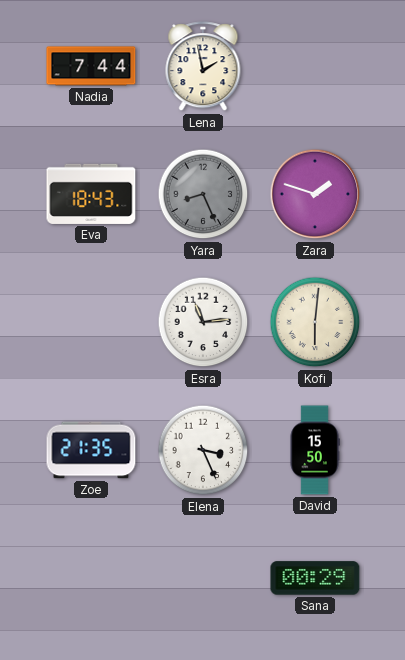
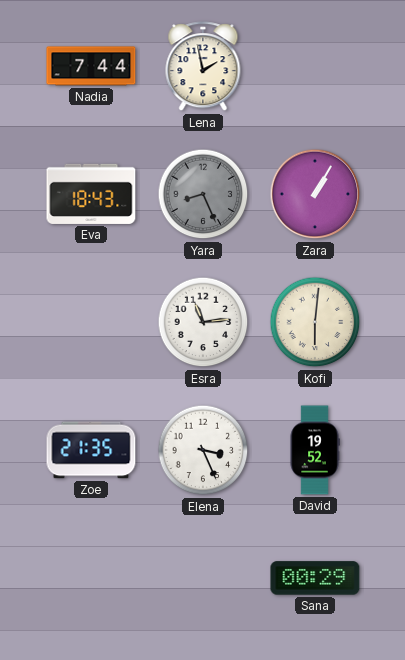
Zara: 1:48 -> 1:05
David: 15:50 -> 19:52
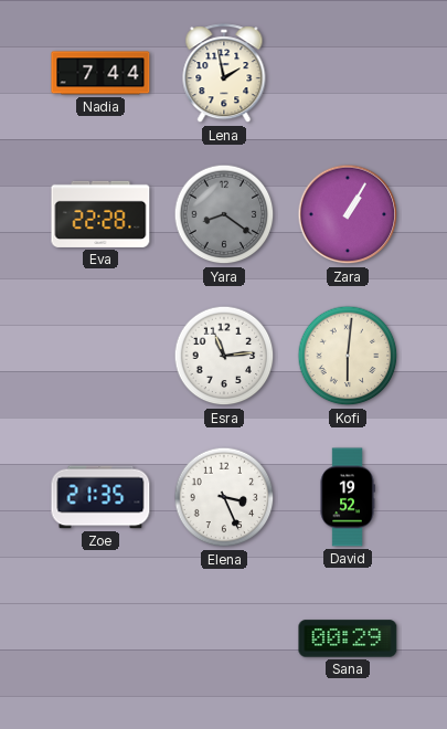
Eva: 18:43 -> 22:28
Yara: 8:26 -> 8:21
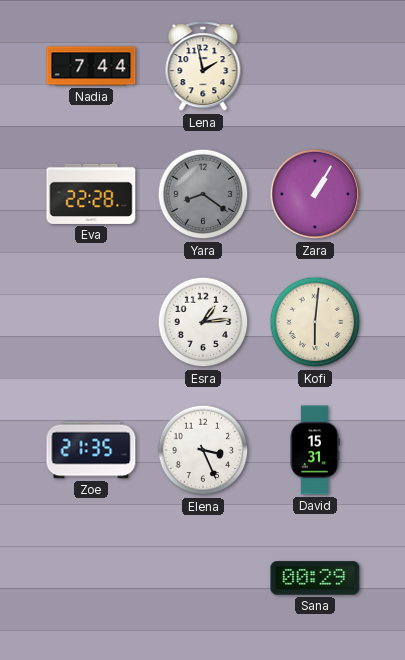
Esra: 11:14 -> 1:14
David: 19:52 -> 15:31
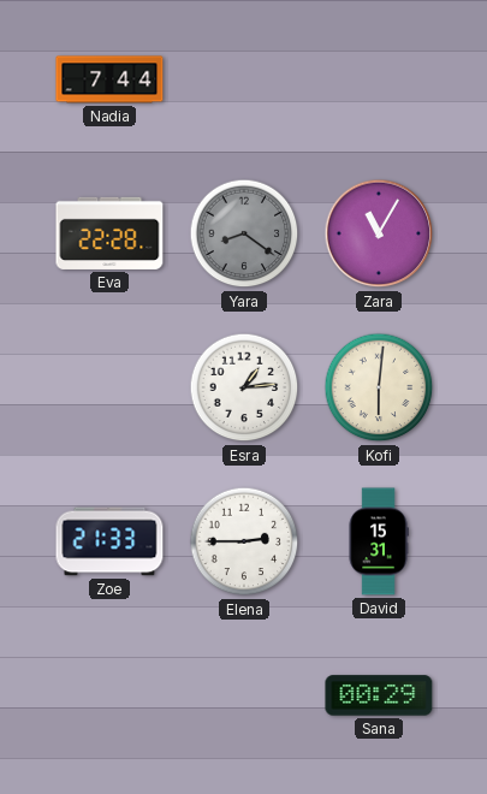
Lena: 1:58 -> none
Zara: 1:05 -> 11:05
Zoe: 21:35 -> 21:33
Elena: 3:26 -> 2:45
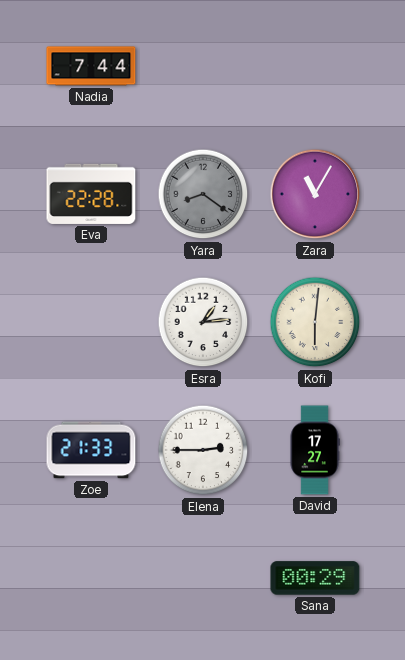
David: 15:31 -> 17:27
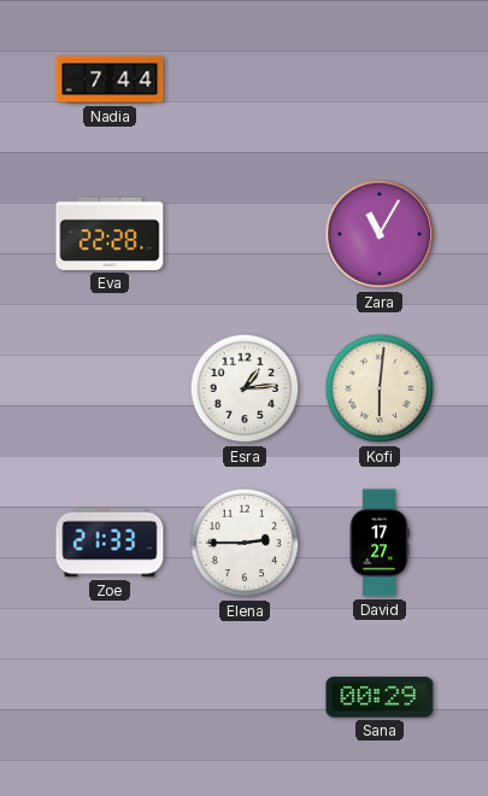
Yara: 8:21 -> none
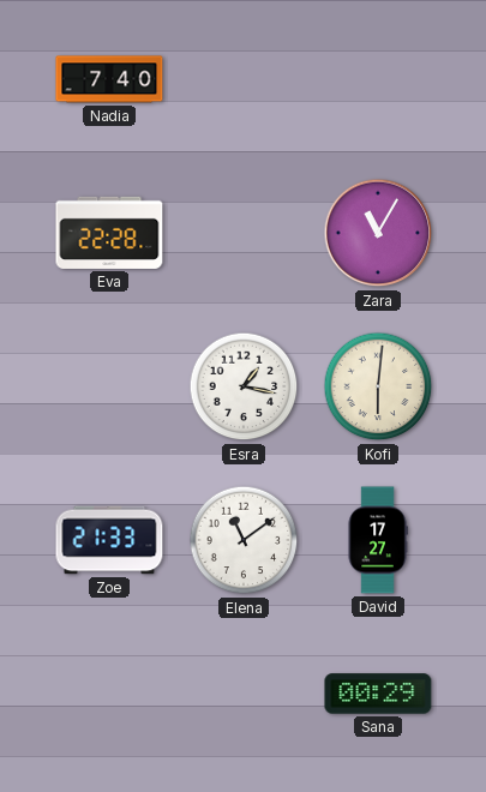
Nadia: 7:44 -> 7:40
Esra: 1:14 -> 1:17
Elena: 2:45 -> 11:09
